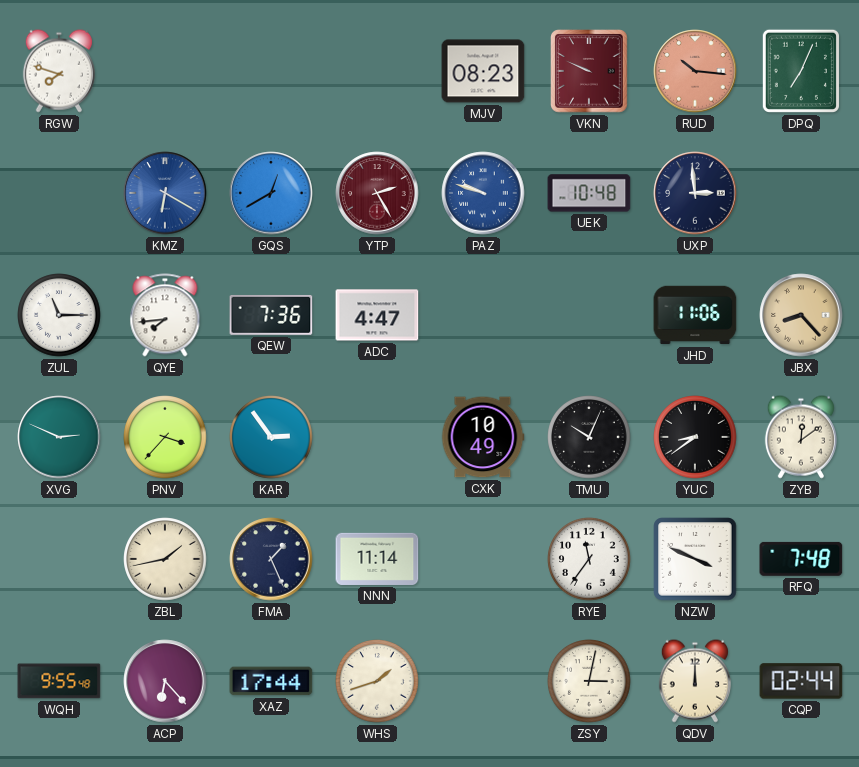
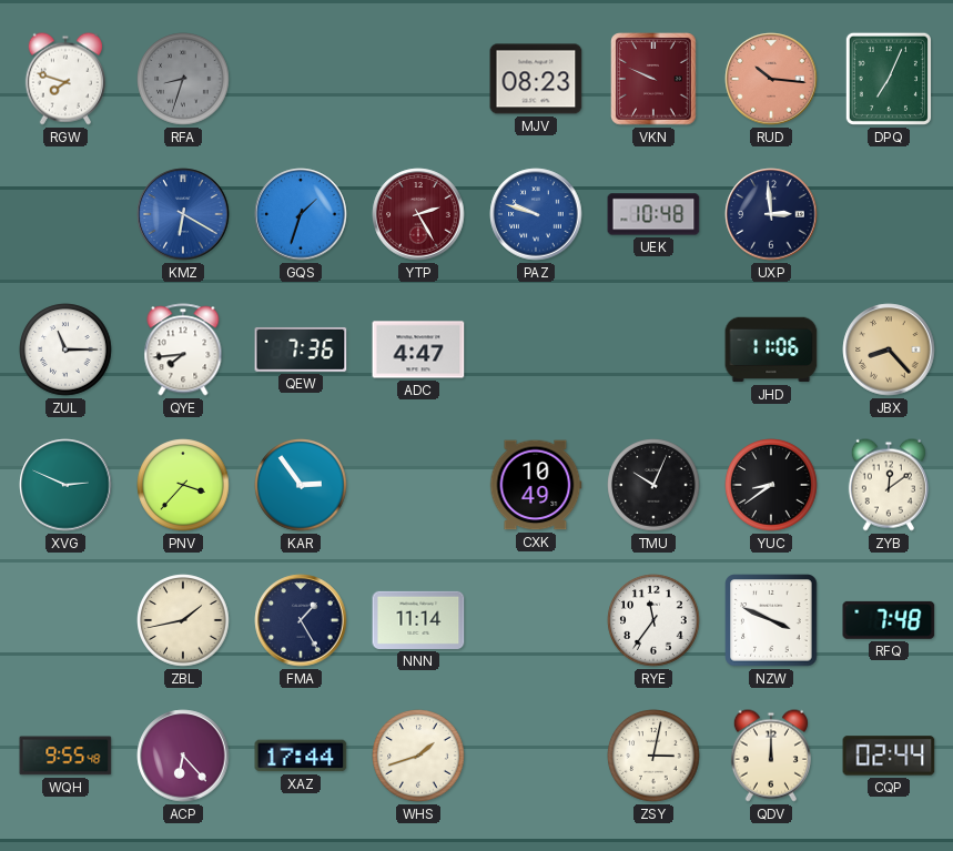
RFA: none -> 8:33
GQS: 12:40 -> 1:33
FMA: 1:26 -> 1:25
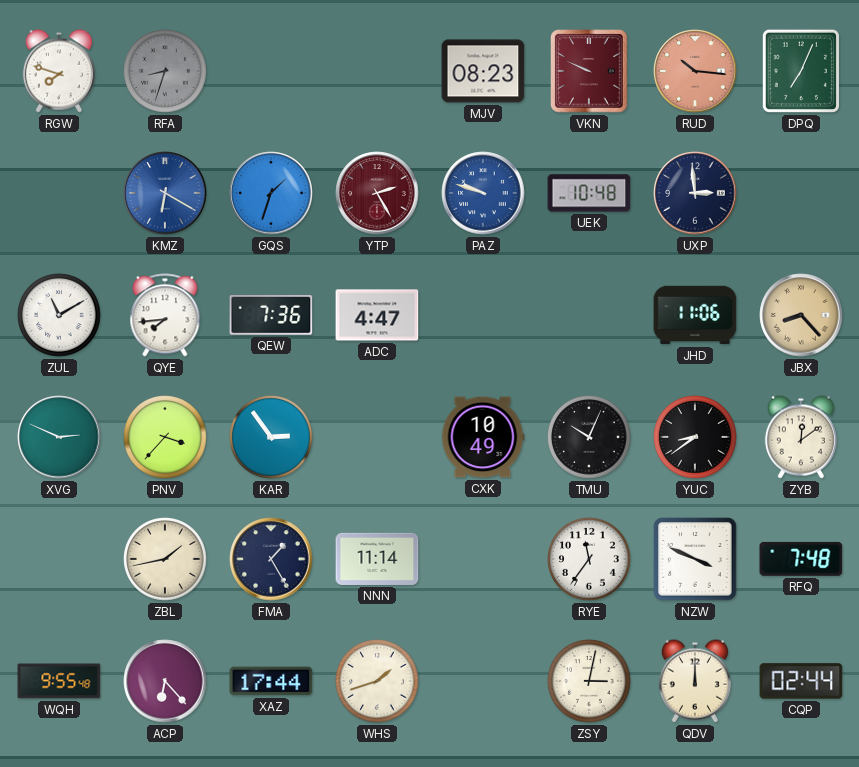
ZUL: 11:15 -> 11:10
